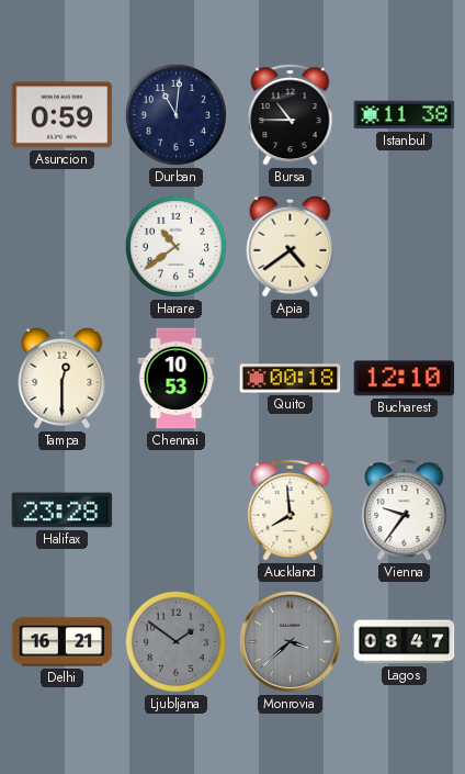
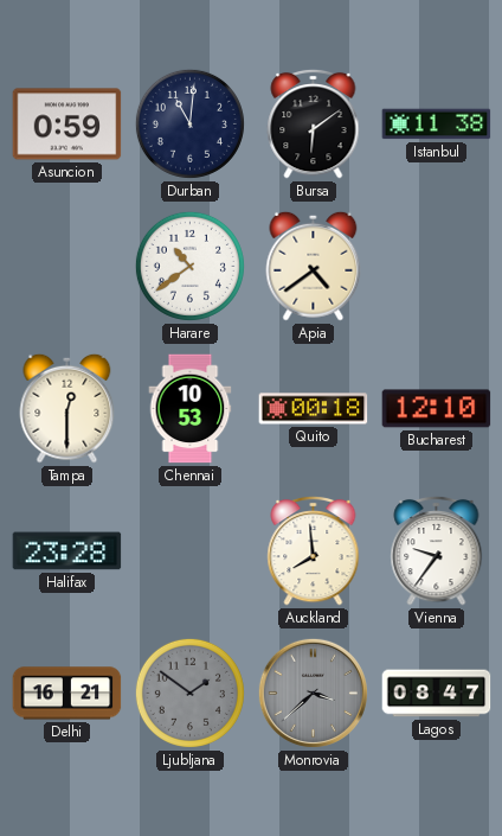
Bursa: 10:45 -> 6:09
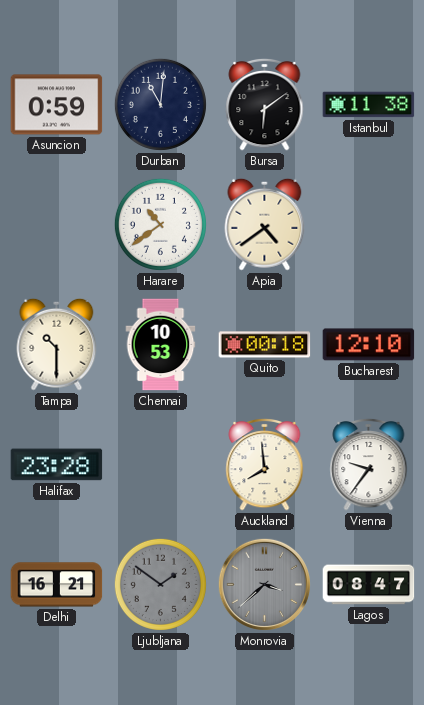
Tampa: 12:30 -> 10:30
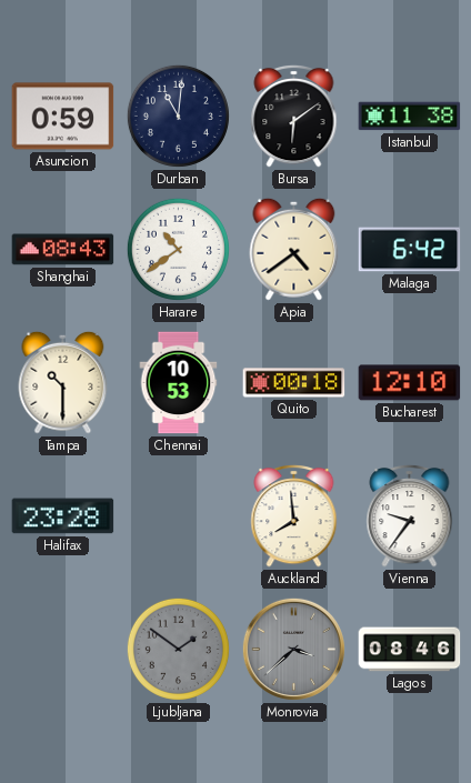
Shanghai: none -> 08:43
Malaga: none -> 6:42
Delhi: 16:21 -> none
Lagos: 08:47 -> 08:46
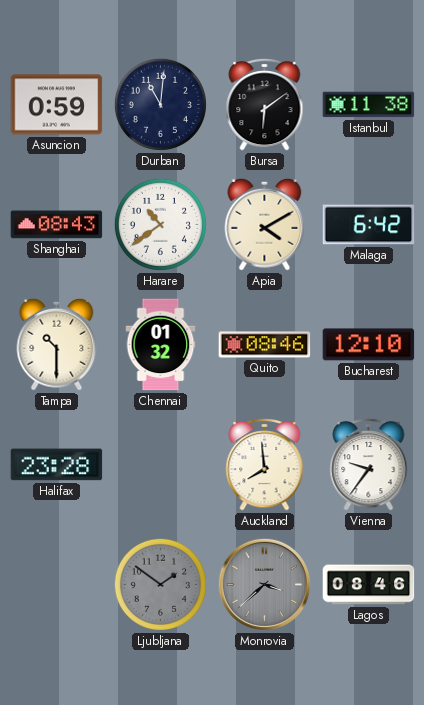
Apia: 4:39 -> 4:10
Chennai: 10:53 -> 01:32
Quito: 00:18 -> 08:46
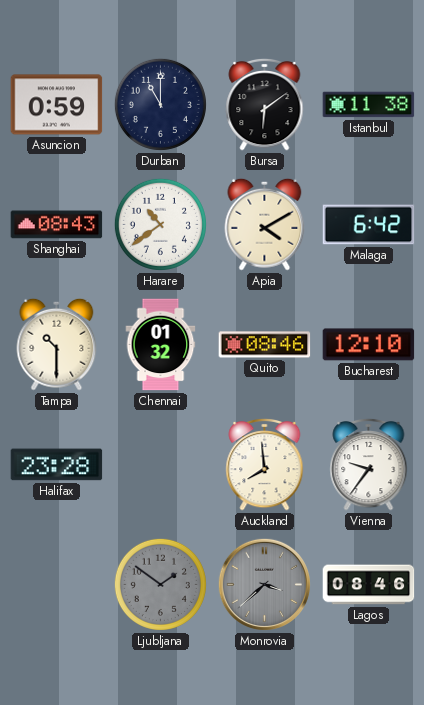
Durban: 11:01 -> 11:00
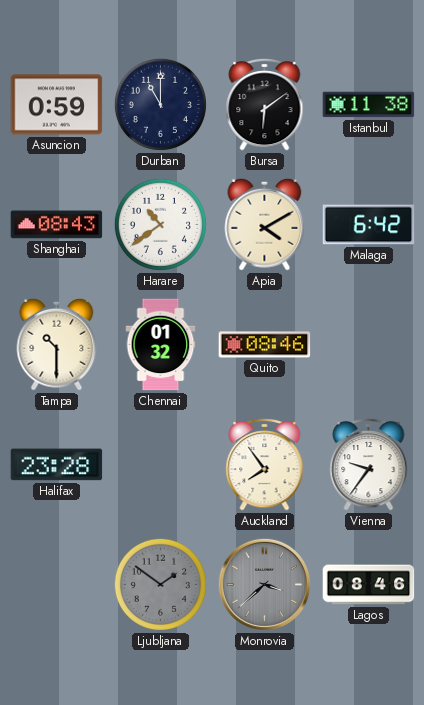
Bucharest: 12:10 -> none
Auckland: 7:59 -> 7:54
